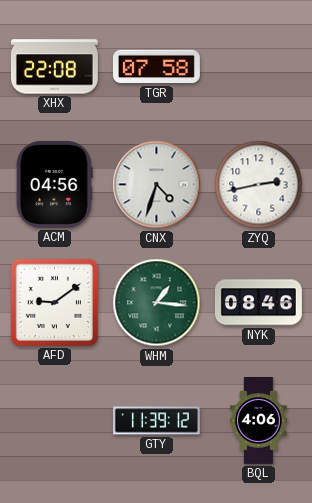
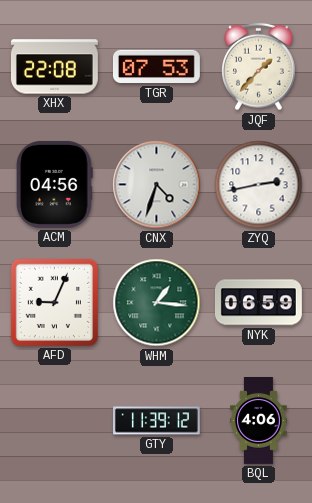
TGR: 07:58 -> 07:53
JQF: none -> 1:37
AFD: 9:09 -> 9:04
NYK: 08:46 -> 06:59
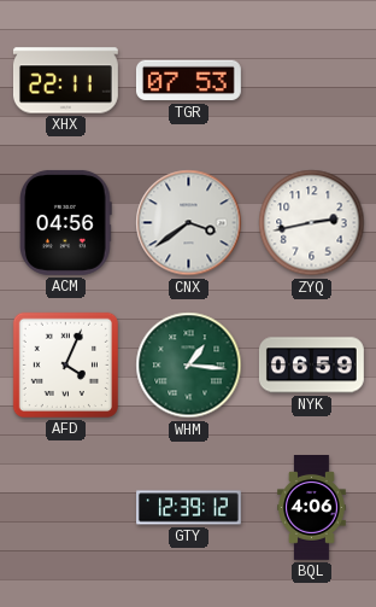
XHX: 22:08 -> 22:11
JQF: 1:37 -> none
CNX: 4:33 -> 3:39
AFD: 9:04 -> 4:04
GTY: 11:39 -> 12:39
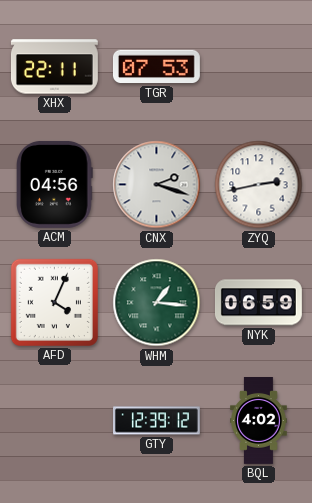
CNX: 3:39 -> 2:18
BQL: 4:06 -> 4:02
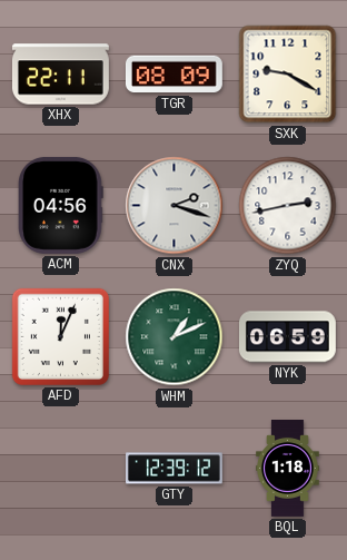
TGR: 07:53 -> 08:09
SXK: none -> 9:20
AFD: 4:04 -> 12:04
WHM: 1:16 -> 1:11
BQL: 4:02 -> 1:18
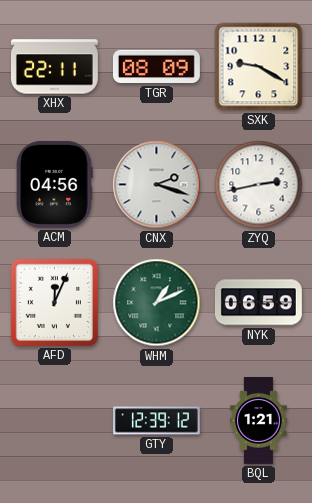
BQL: 1:18 -> 1:21
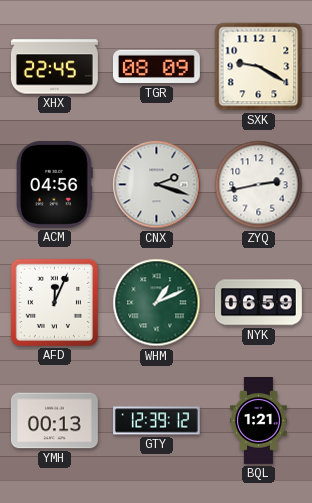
XHX: 22:11 -> 22:45
YMH: none -> 00:13
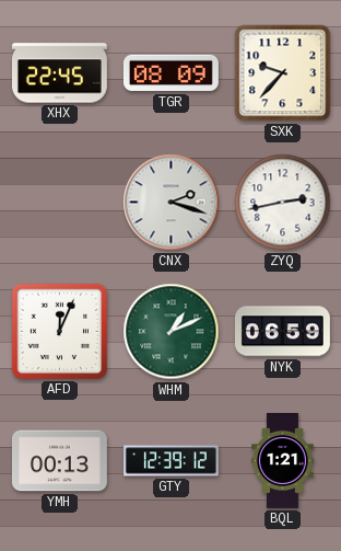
SXK: 9:20 -> 9:37
ACM: 04:56 -> none
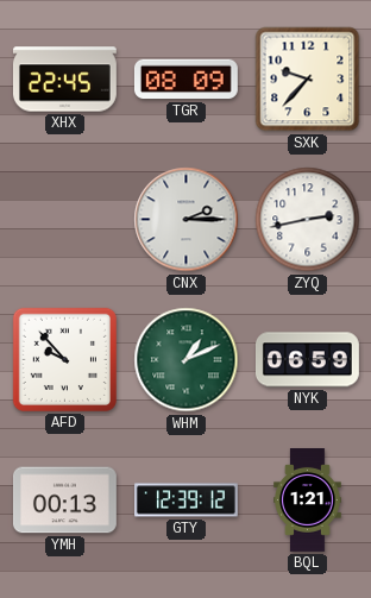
CNX: 2:18 -> 2:15
AFD: 12:04 -> 9:53
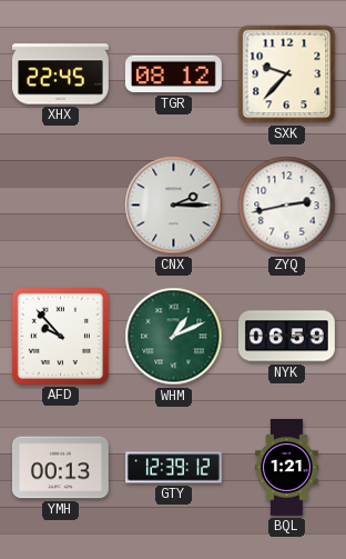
TGR: 08:09 -> 08:12
